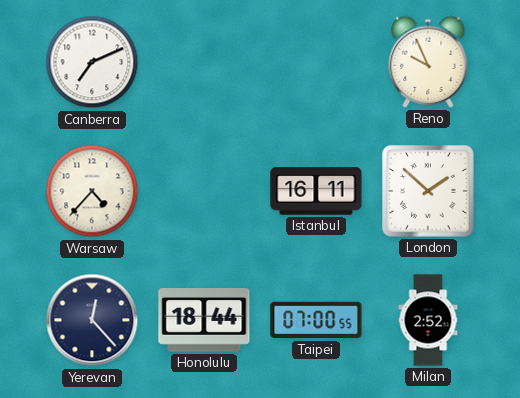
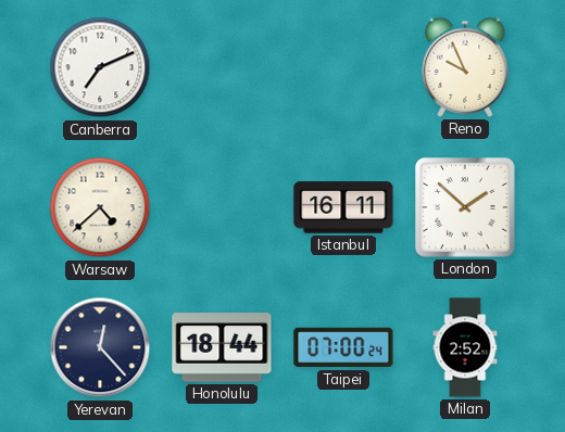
Warsaw: 4:37 -> 4:38
Taipei: 07:00:55 -> 07:00:24
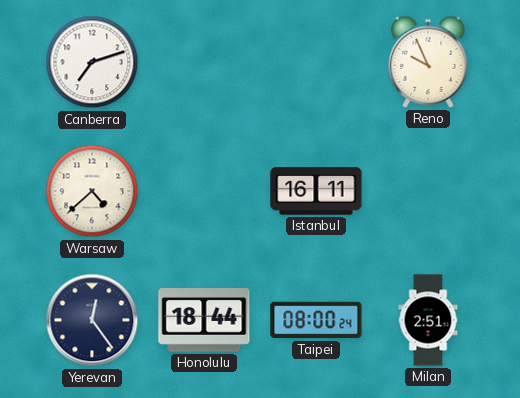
Canberra: 7:11 -> 7:12
London: 1:52 -> none
Yerevan: 12:23 -> 12:24
Taipei: 07:00 -> 08:00
Milan: 2:52 -> 2:51
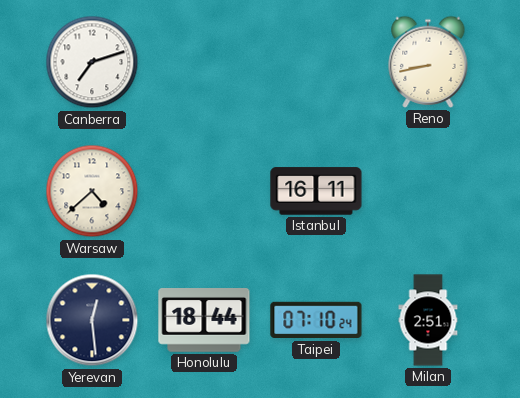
Reno: 9:56 -> 8:43
Yerevan: 12:24 -> 12:29
Taipei: 08:00 -> 07:10
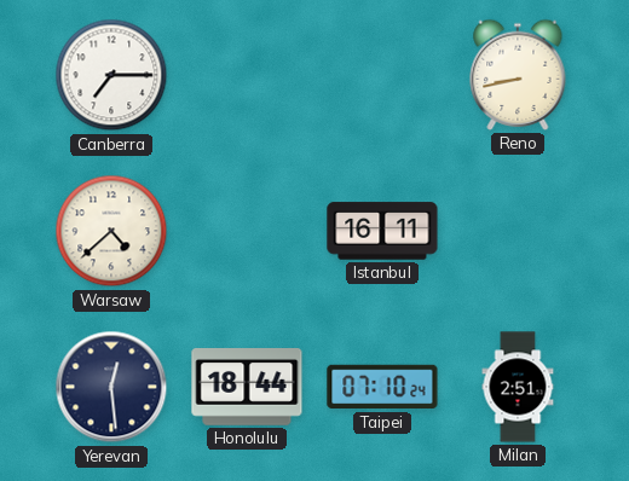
Canberra: 7:12 -> 7:15
